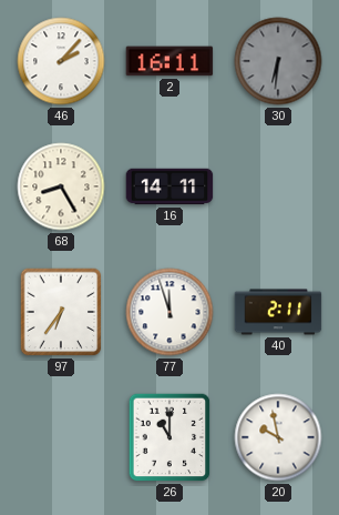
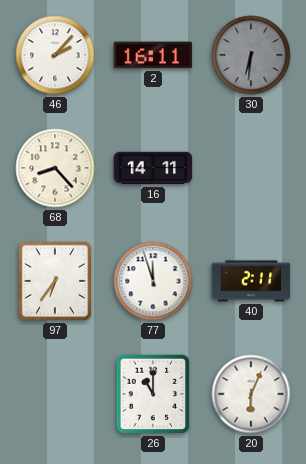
68: 8:25 -> 8:23
20: 9:58 -> 6:04
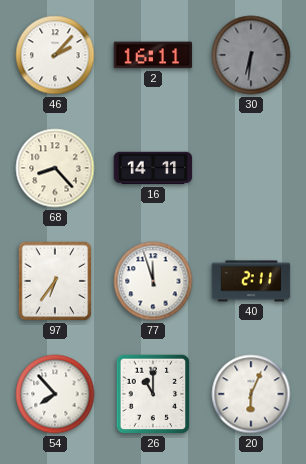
54: none -> 7:53
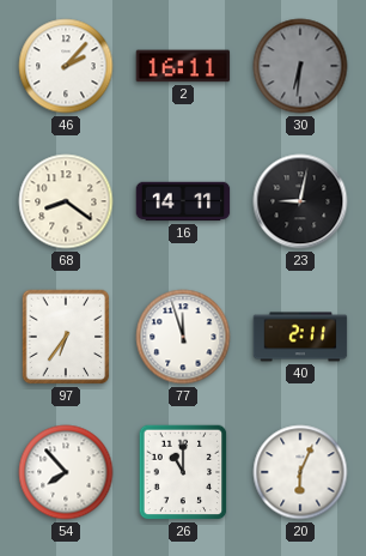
68: 8:23 -> 8:21
23: none -> 9:02
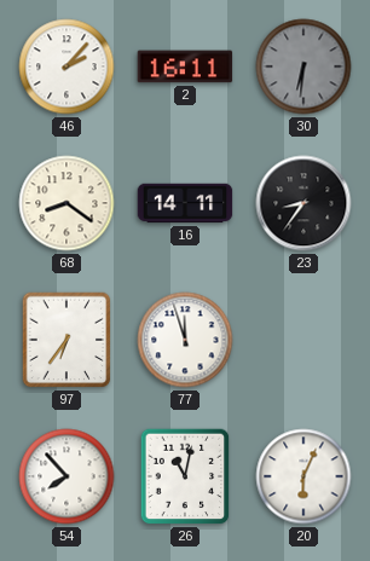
23: 9:02 -> 8:36
40: 2:11 -> none
26: 11:00 -> 11:02
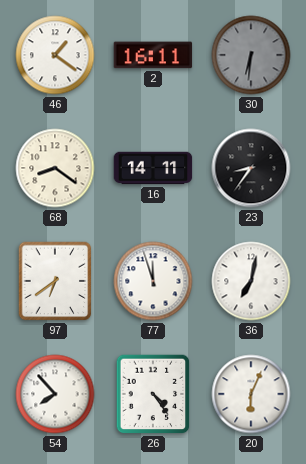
46: 2:07 -> 1:21
97: 6:36 -> 6:39
36: none -> 7:02
26: 11:02 -> 4:24
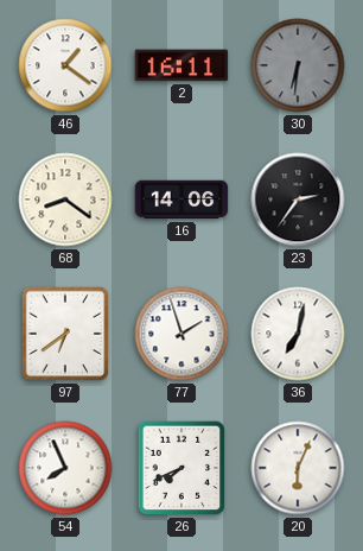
16: 14:11 -> 14:06
23: 8:36 -> 2:36
77: 11:57 -> 1:57
54: 7:53 -> 7:56
26: 4:24 -> 7:41
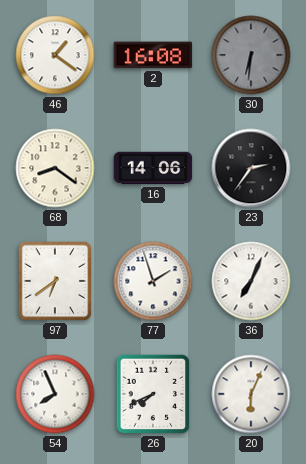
2: 16:11 -> 16:08
36: 7:02 -> 7:04
